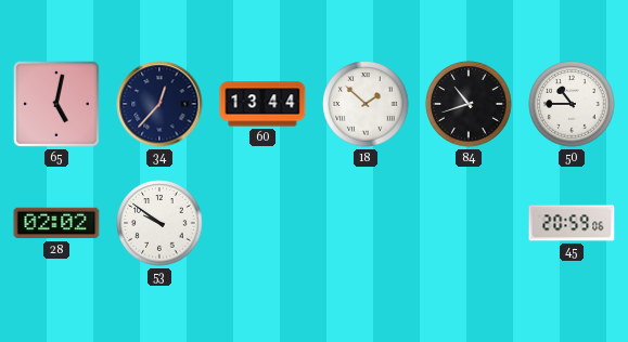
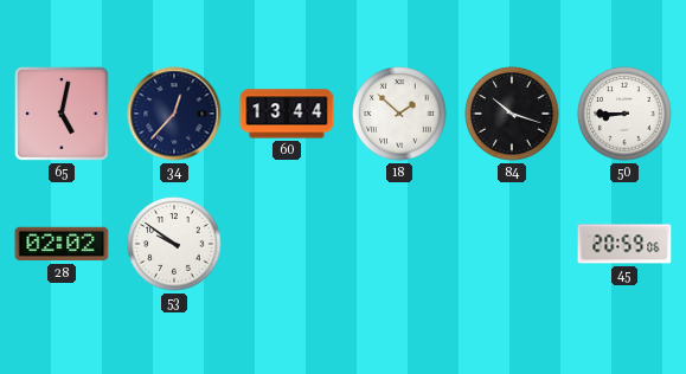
84: 10:42 -> 10:18
50: 10:45 -> 8:45
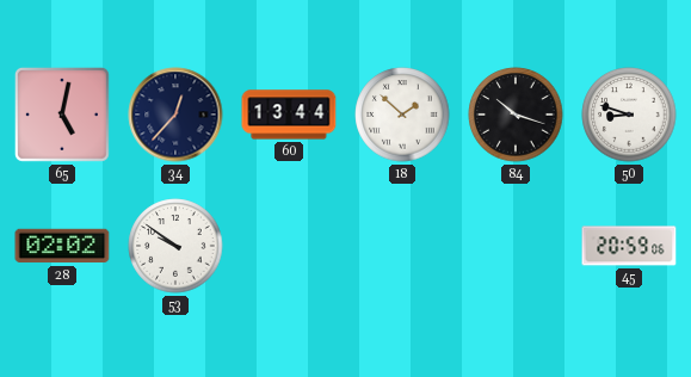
50: 8:45 -> 8:48
